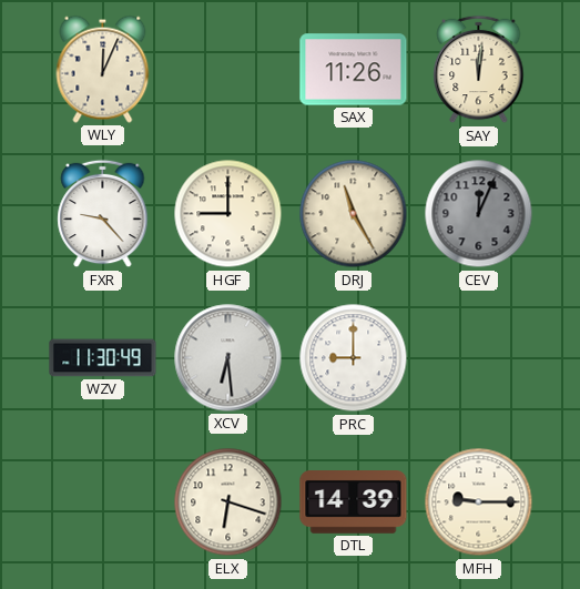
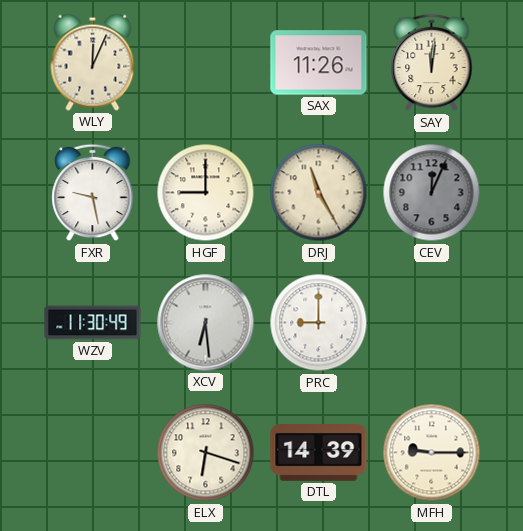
FXR: 9:23 -> 9:28
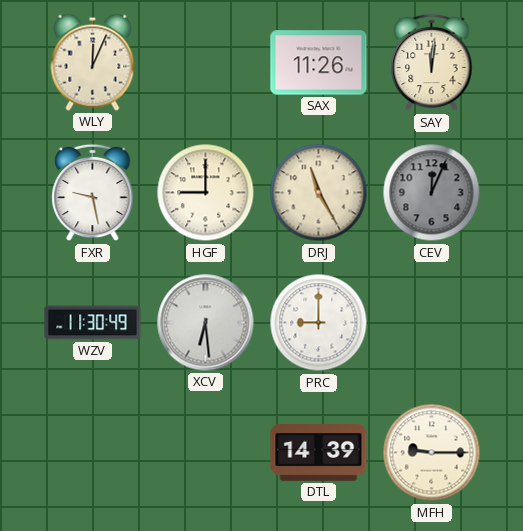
ELX: 6:18 -> none
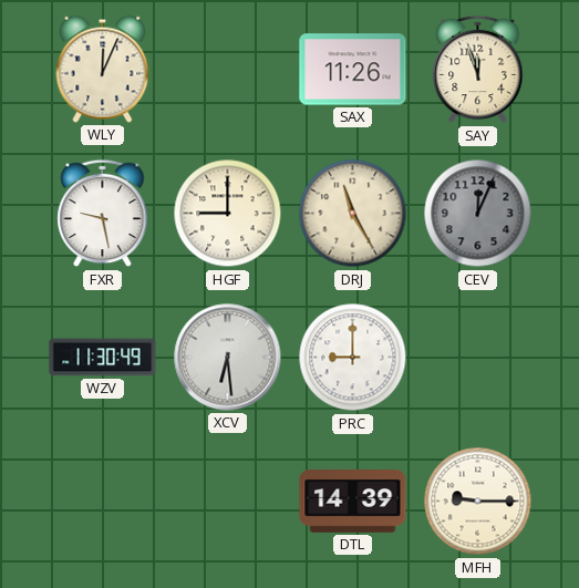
SAY: 12:01 -> 11:57
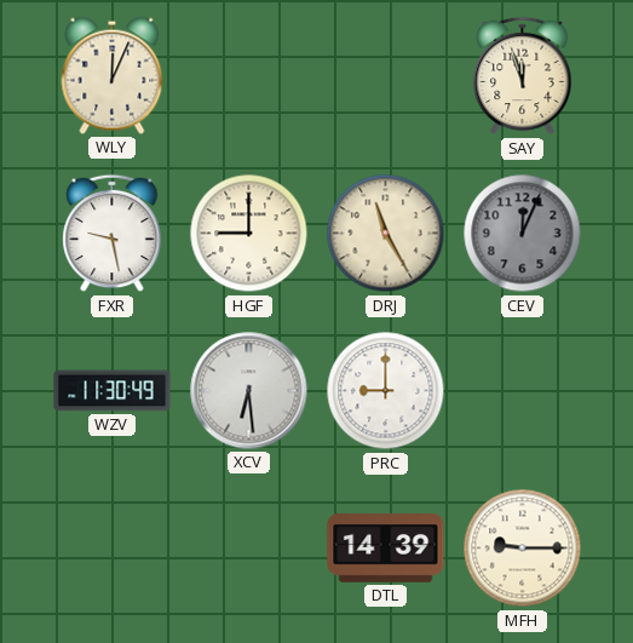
SAX: 11:26 -> none
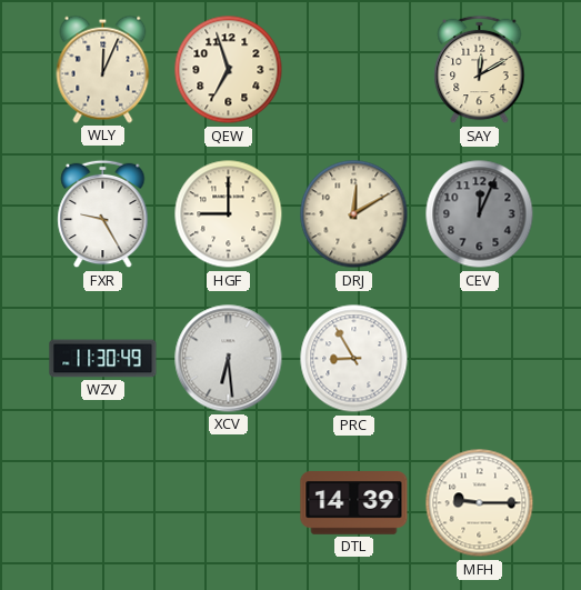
QEW: none -> 6:57
SAY: 11:57 -> 12:10
FXR: 9:28 -> 9:25
DRJ: 11:25 -> 12:10
PRC: 9:00 -> 8:55
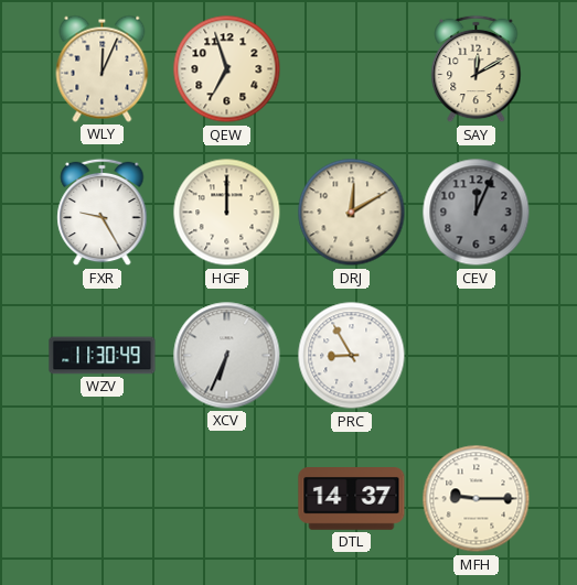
HGF: 9:00 -> 12:00
XCV: 6:29 -> 6:34
DTL: 14:39 -> 14:37
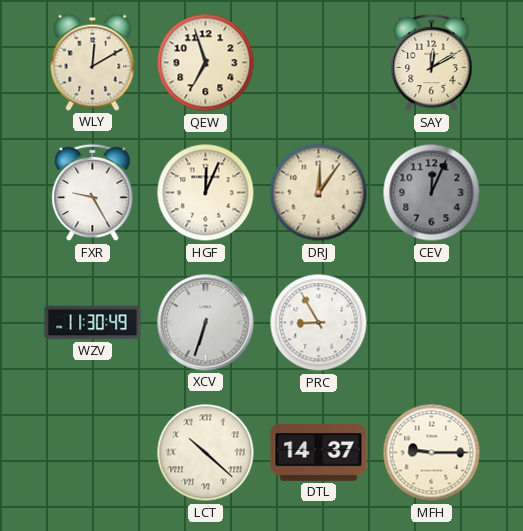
WLY: 12:04 -> 12:10
HGF: 12:00 -> 12:04
DRJ: 12:10 -> 12:06
XCV: 6:34 -> 6:33
LCT: none -> 10:22
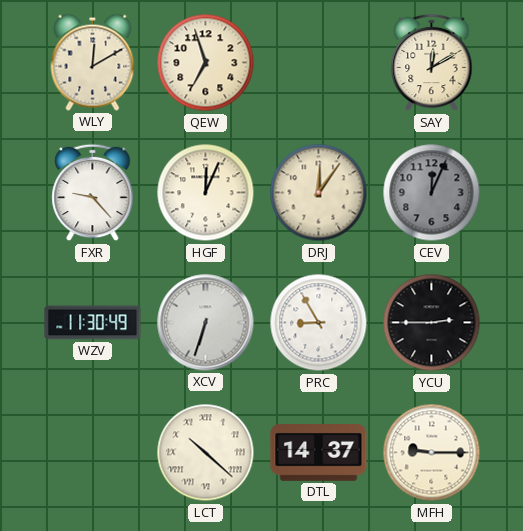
FXR: 9:25 -> 9:23
YCU: none -> 2:45
